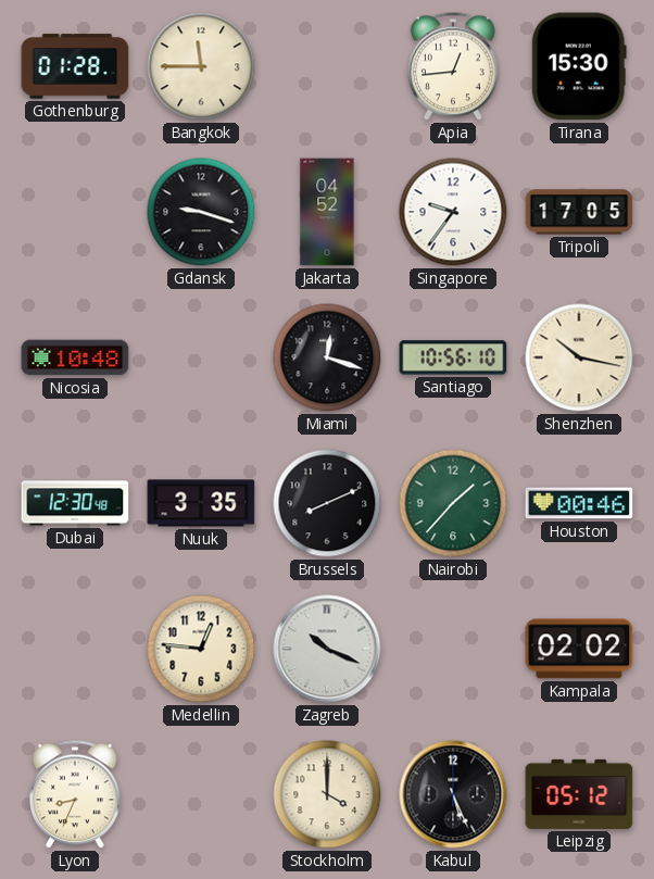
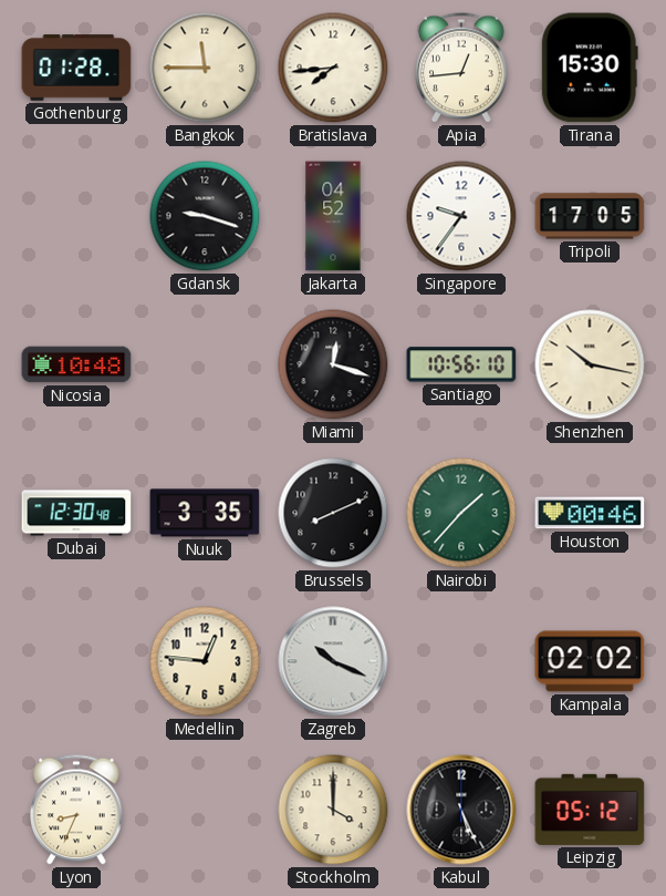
Bratislava: none -> 7:44
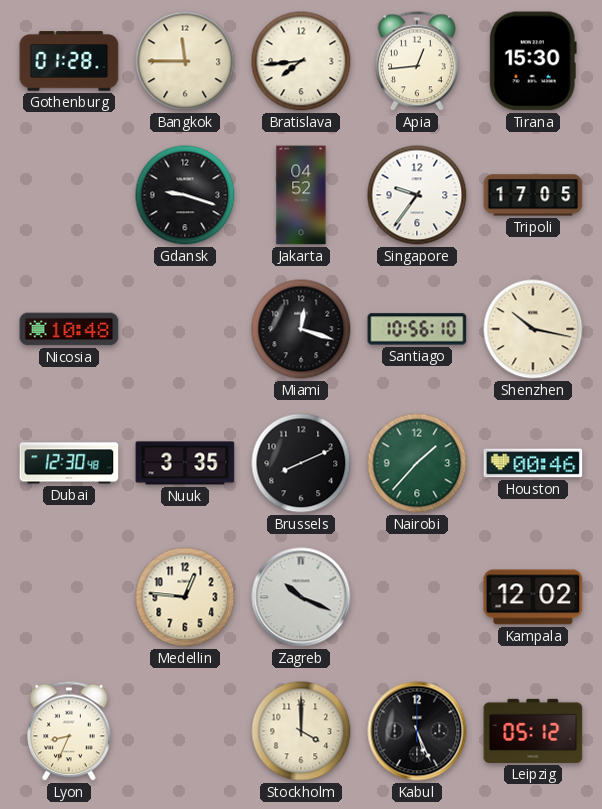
Kampala: 02:02 -> 12:02
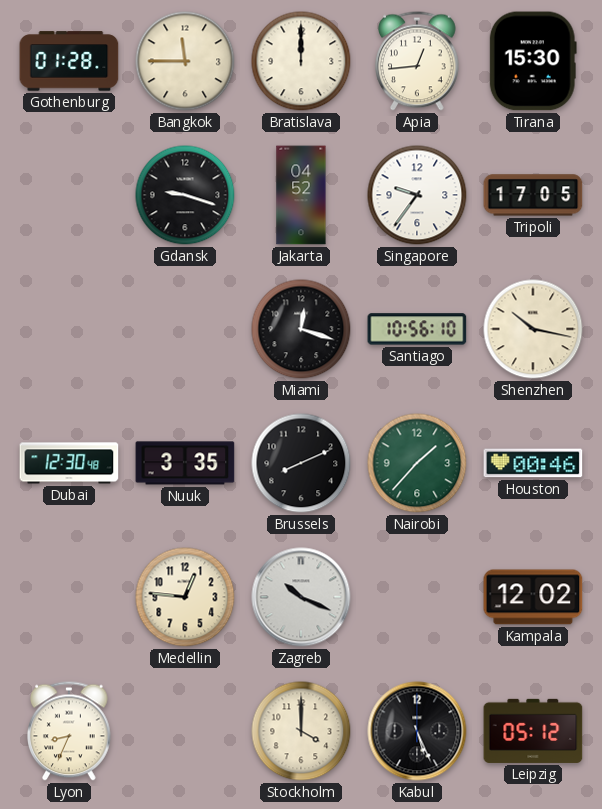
Bratislava: 7:44 -> 12:00
Nicosia: 10:48 -> none
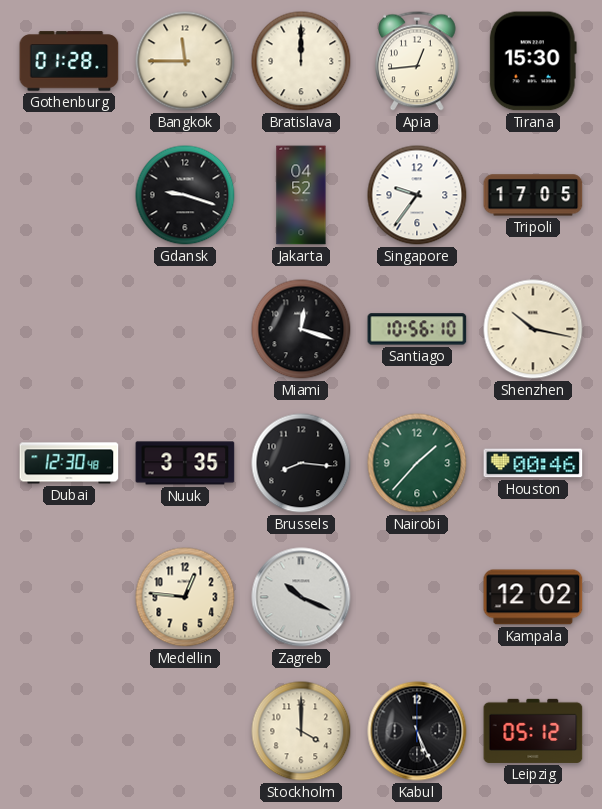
Brussels: 8:11 -> 8:16
Lyon: 8:34 -> none
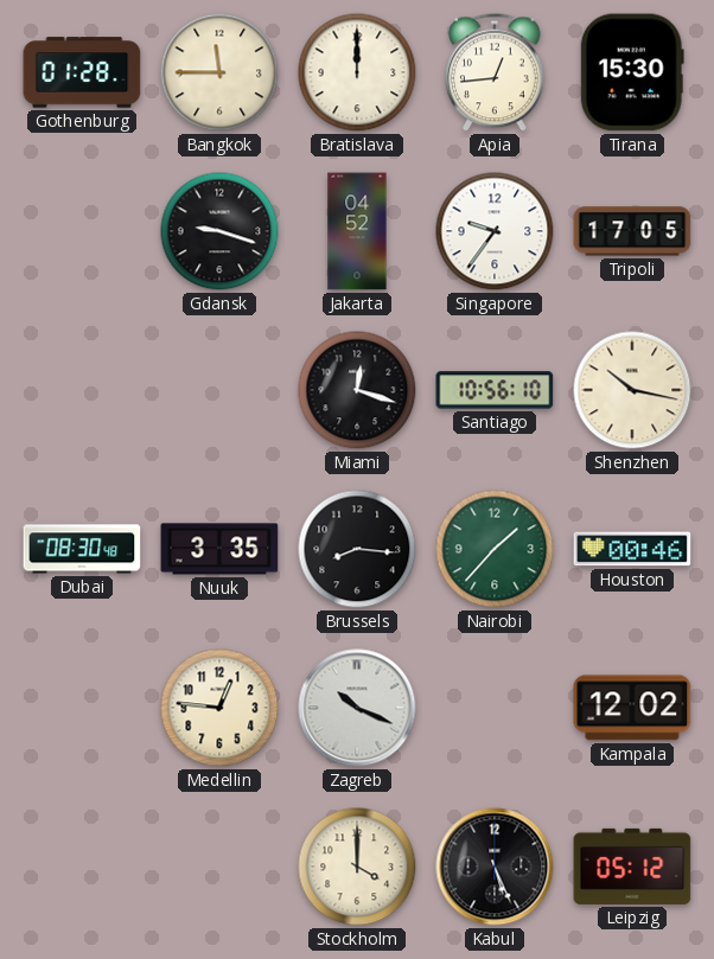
Dubai: 12:30 -> 08:30
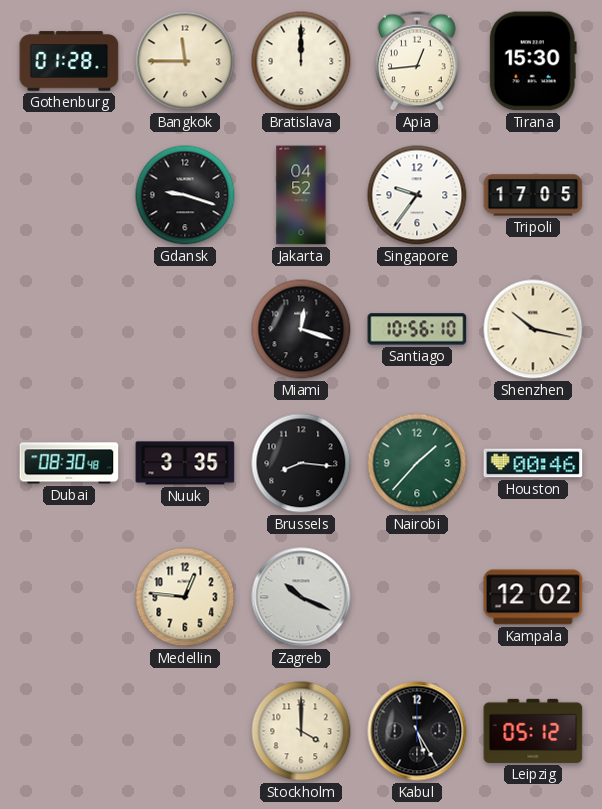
Kabul: 5:26 -> 5:25
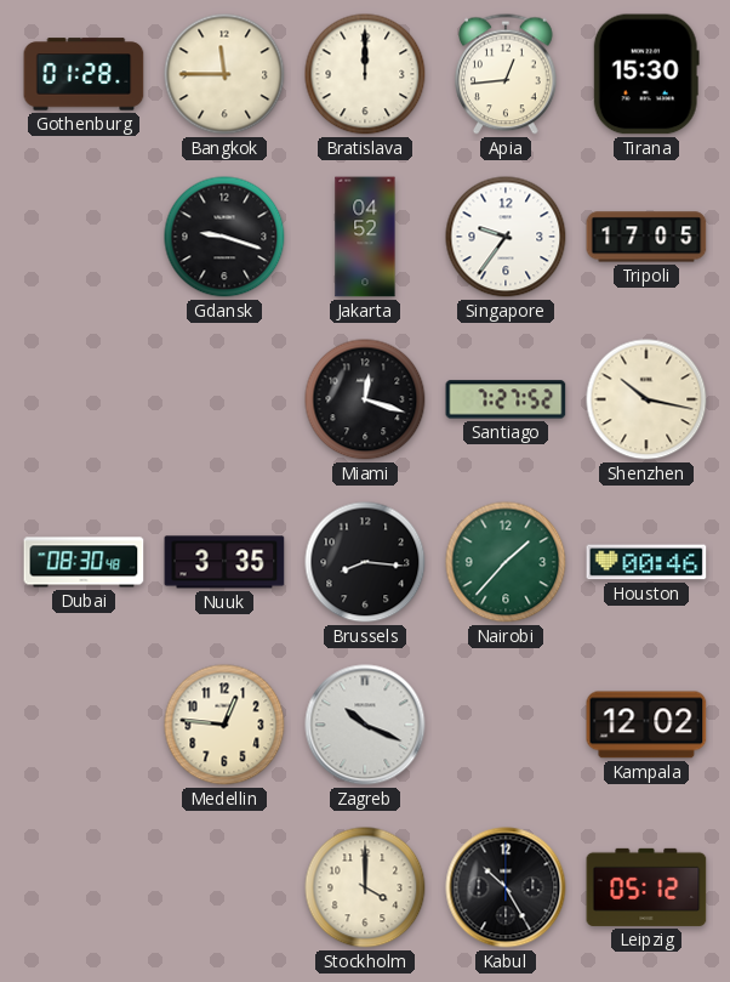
Santiago: 10:56 -> 7:27
Kabul: 5:25 -> 10:25
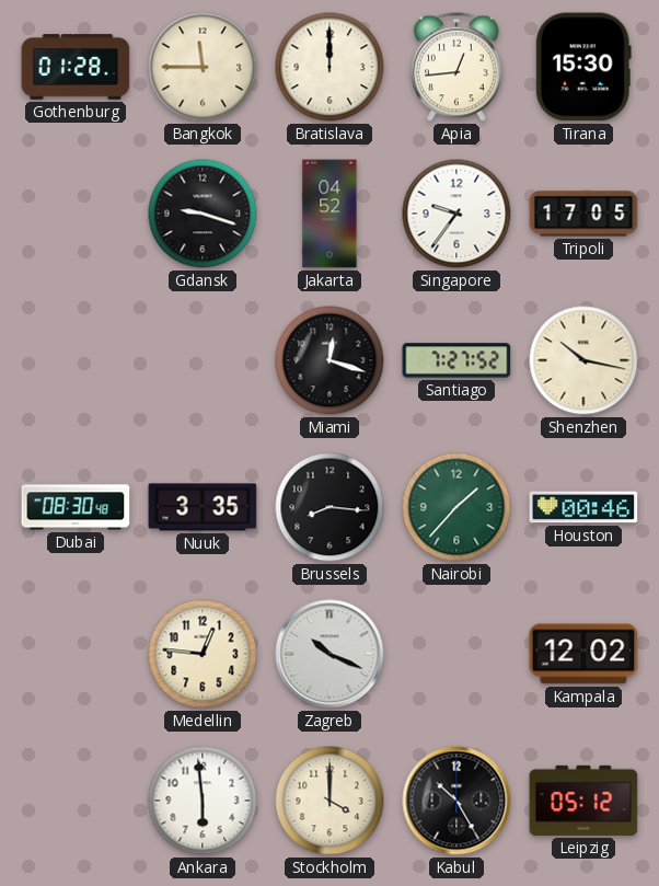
Ankara: none -> 5:59
